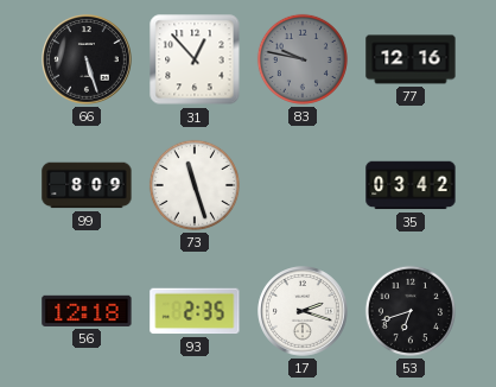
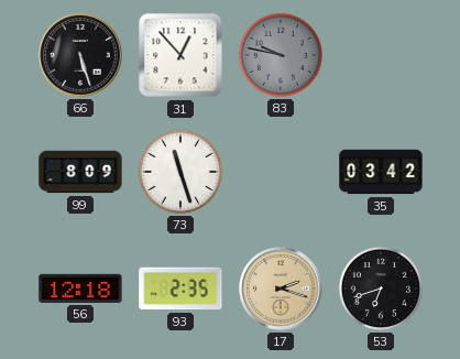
77: 12:16 -> none
17 dial: white -> champagne
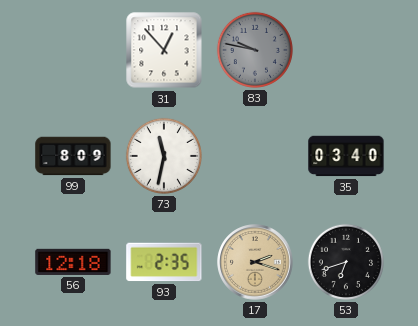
66: 5:27 -> none
73: 11:27 -> 11:32
35: 03:42 -> 03:40
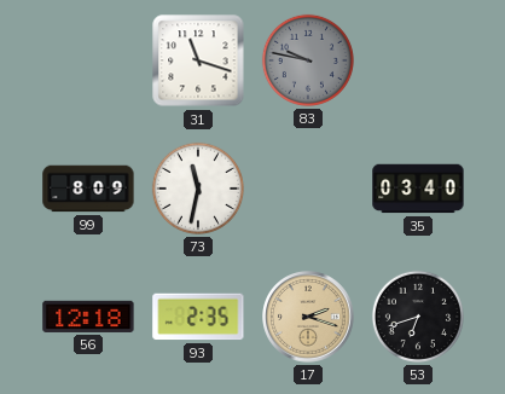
31: 12:53 -> 11:18
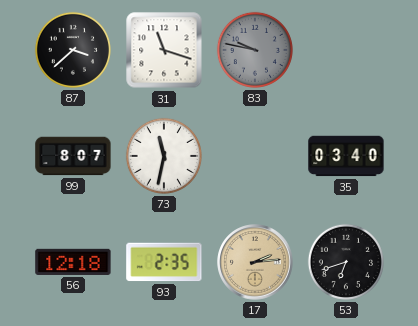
87: none -> 3:38
99: 8:09 -> 8:07
17: 2:18 -> 2:14
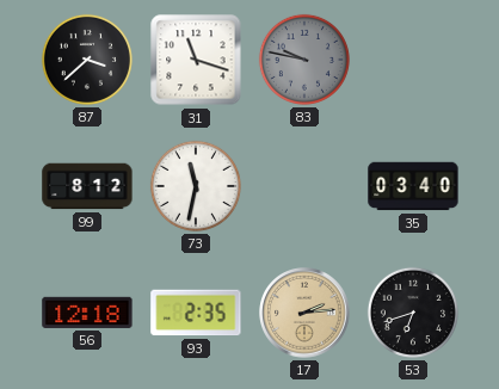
99: 8:07 -> 8:12
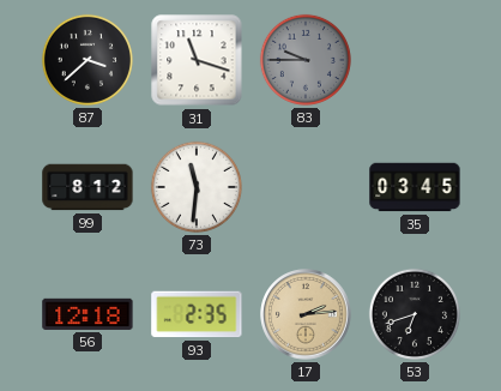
83: 9:47 -> 9:45
73: 11:32 -> 11:31
35: 03:40 -> 03:45
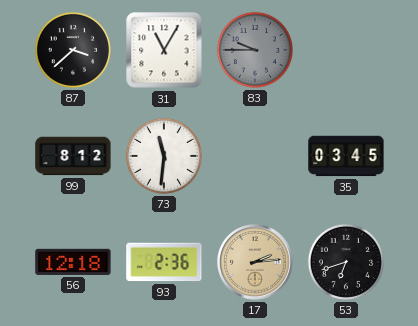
31: 11:18 -> 11:05
93: 2:35 -> 2:36
